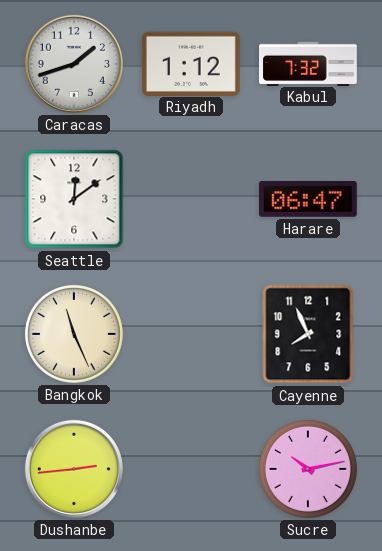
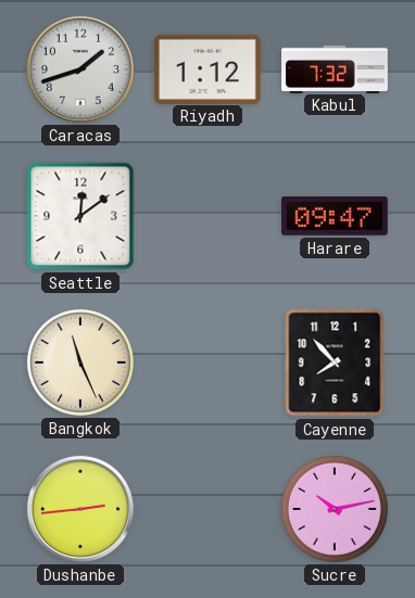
Harare: 06:47 -> 09:47
Cayenne: 7:56 -> 7:53
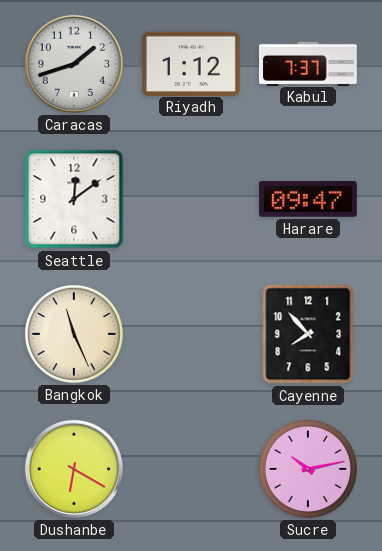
Kabul: 7:32 -> 7:37
Dushanbe: 2:44 -> 6:20
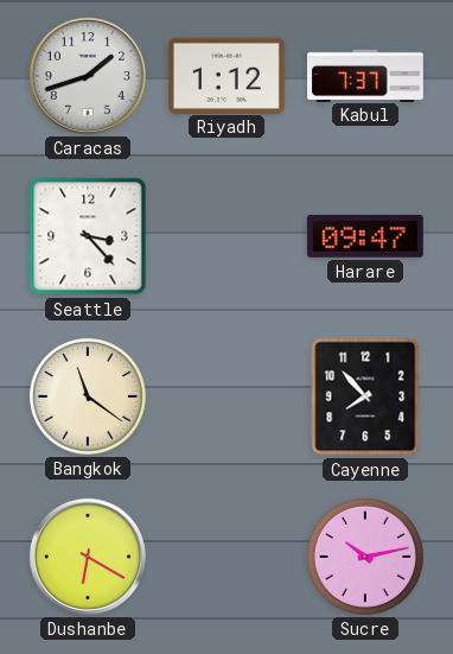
Seattle: 12:09 -> 3:23
Bangkok: 11:26 -> 11:21
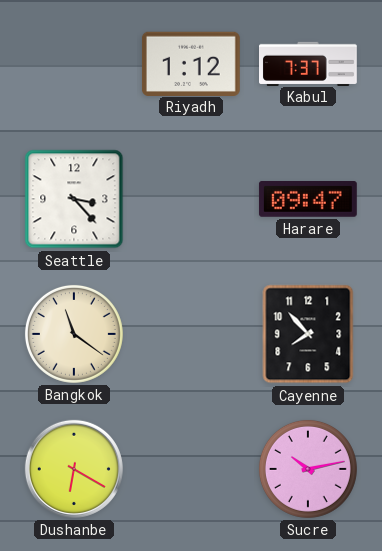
Caracas: 1:42 -> none
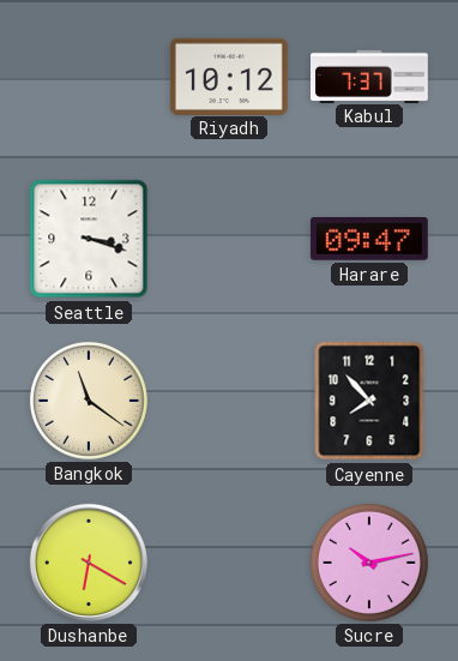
Riyadh: 1:12 -> 10:12
Seattle: 3:23 -> 3:18
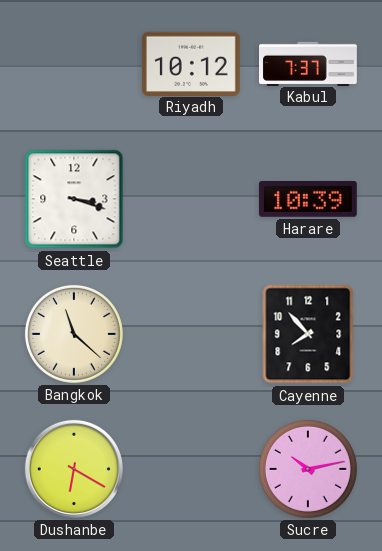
Harare: 09:47 -> 10:39
Bangkok: 11:21 -> 11:22
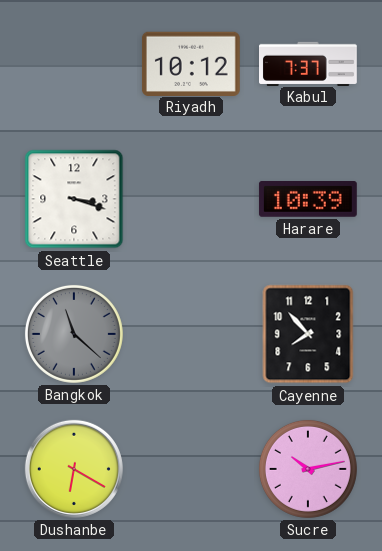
Bangkok dial: cream -> grey
